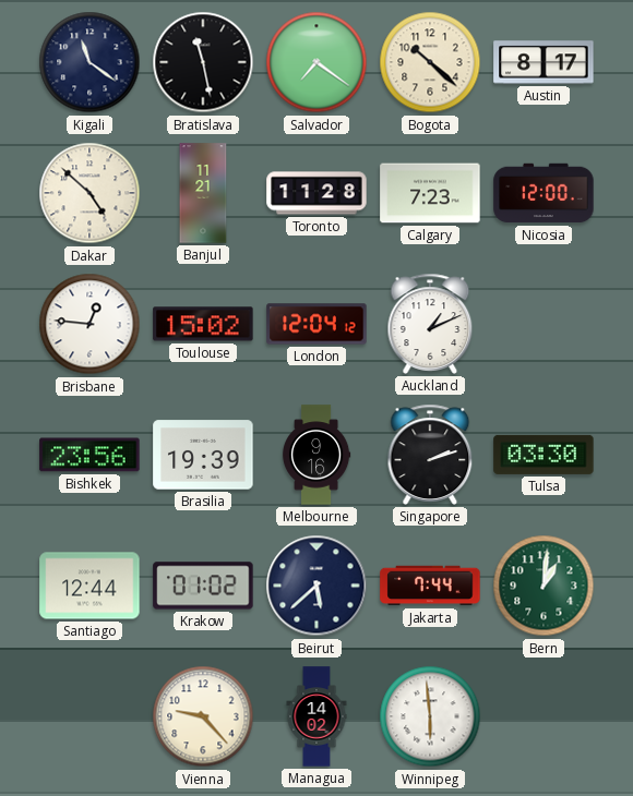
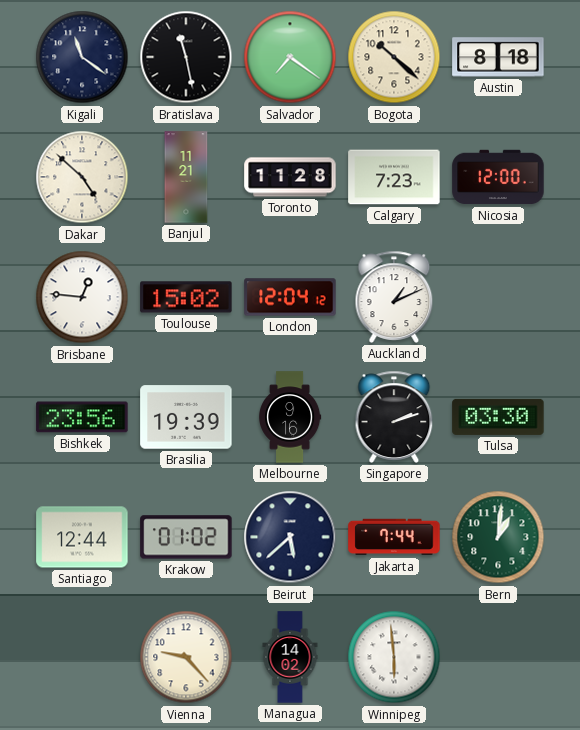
Austin: 8:17 -> 8:18
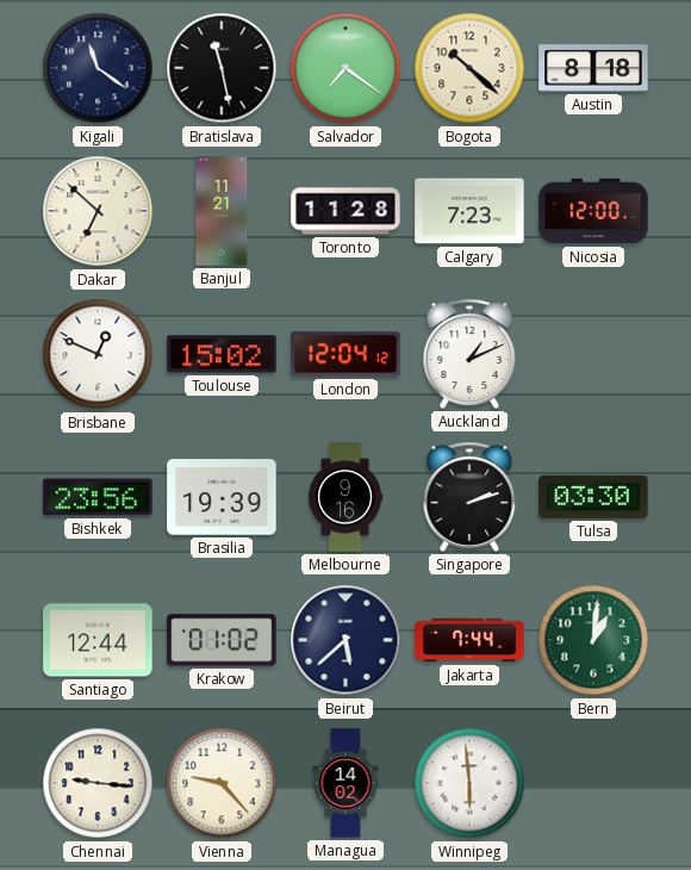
Dakar: 4:52 -> 6:52
Brisbane: 12:46 -> 12:49
Chennai: none -> 9:16
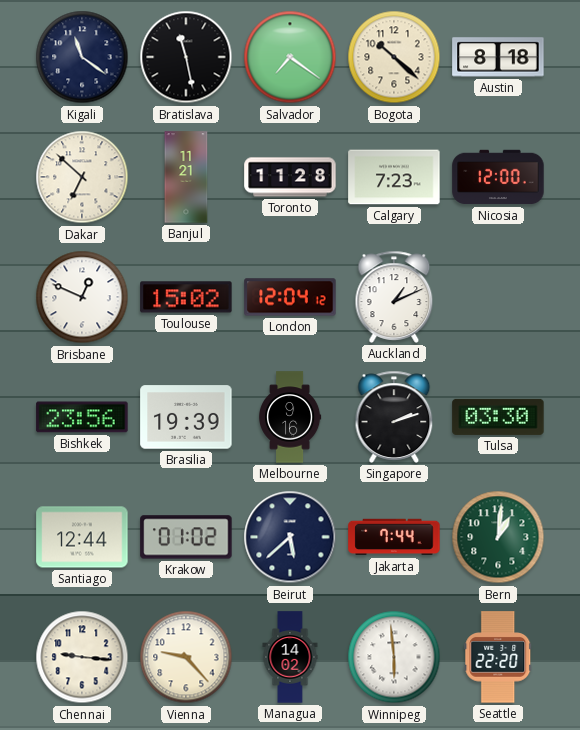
Seattle: none -> 22:20
